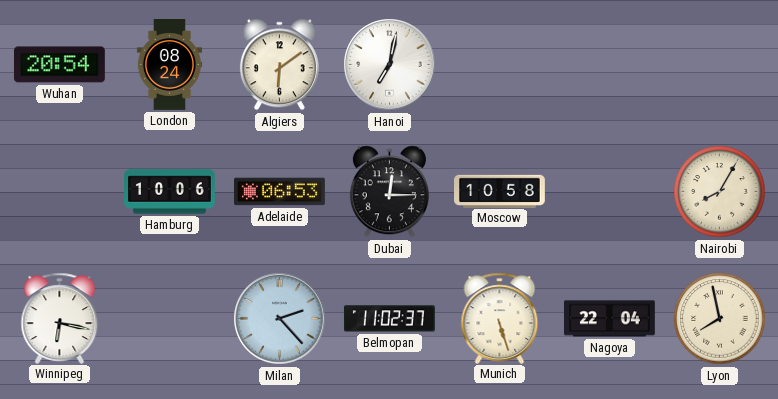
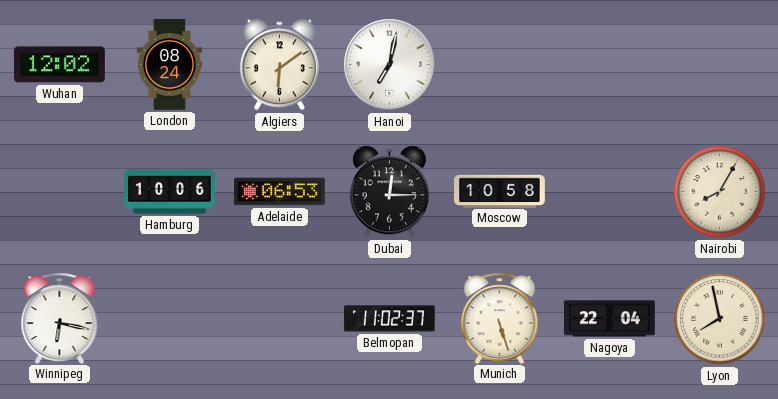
Wuhan: 20:54 -> 12:02
Milan: 2:23 -> none
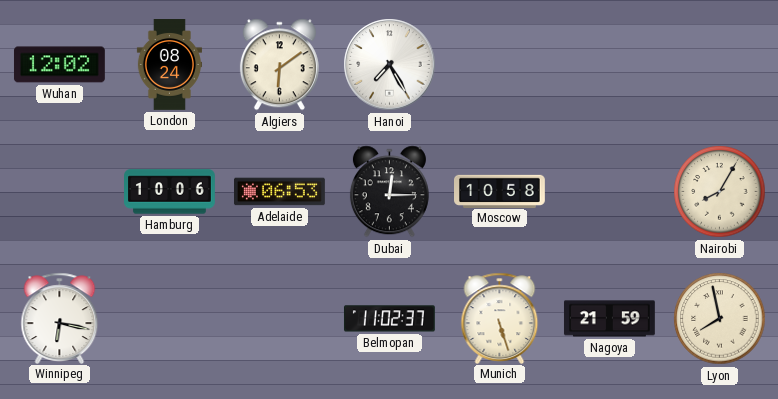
Hanoi: 7:02 -> 7:25
Nagoya: 22:04 -> 21:59
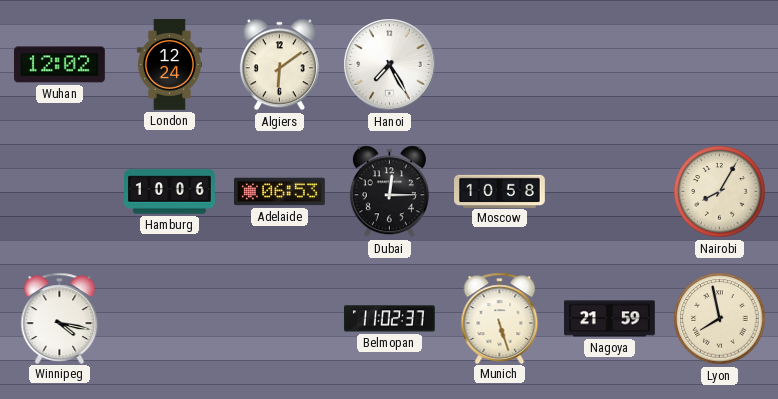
London: 08:24 -> 12:24
Winnipeg: 6:17 -> 4:17
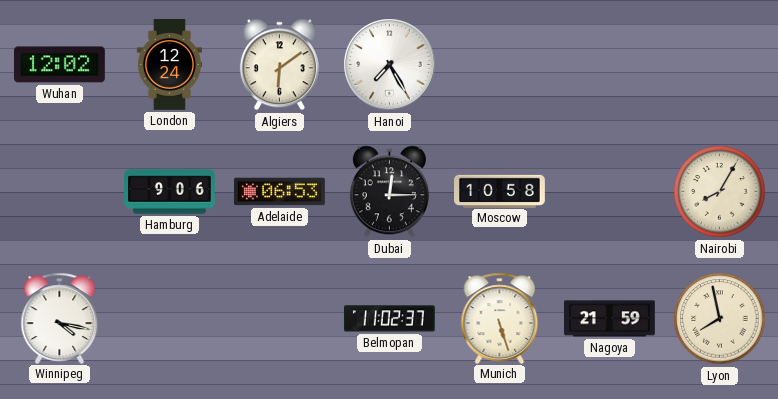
Hamburg: 10:06 -> 9:06
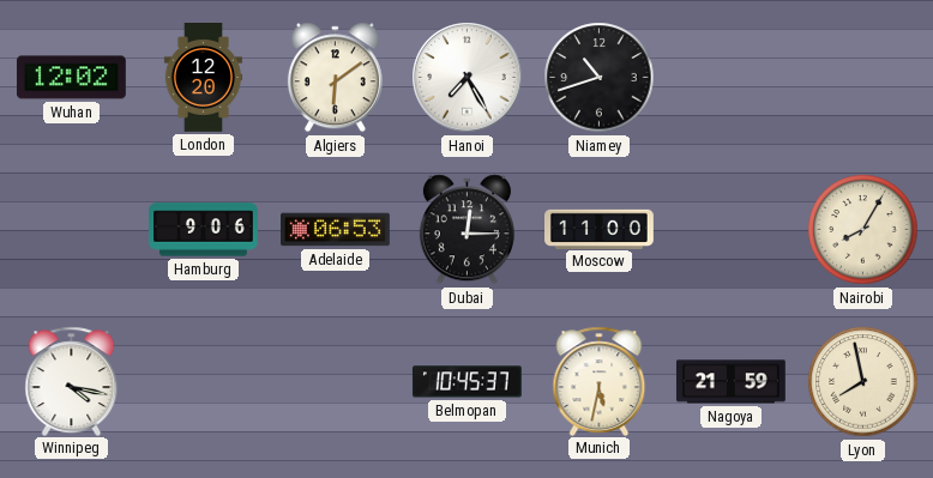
London: 12:24 -> 12:20
Niamey: none -> 10:42
Moscow: 10:58 -> 11:00
Belmopan: 11:02 -> 10:45
Munich: 5:27 -> 5:32
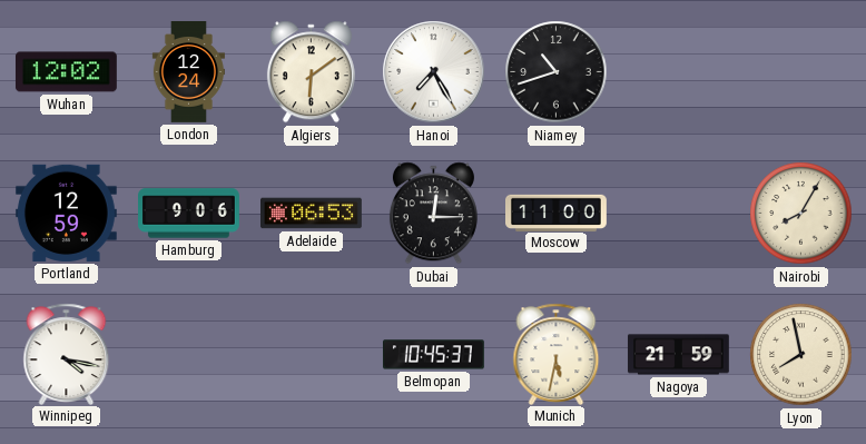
London: 12:20 -> 12:24
Portland: none -> 12:59
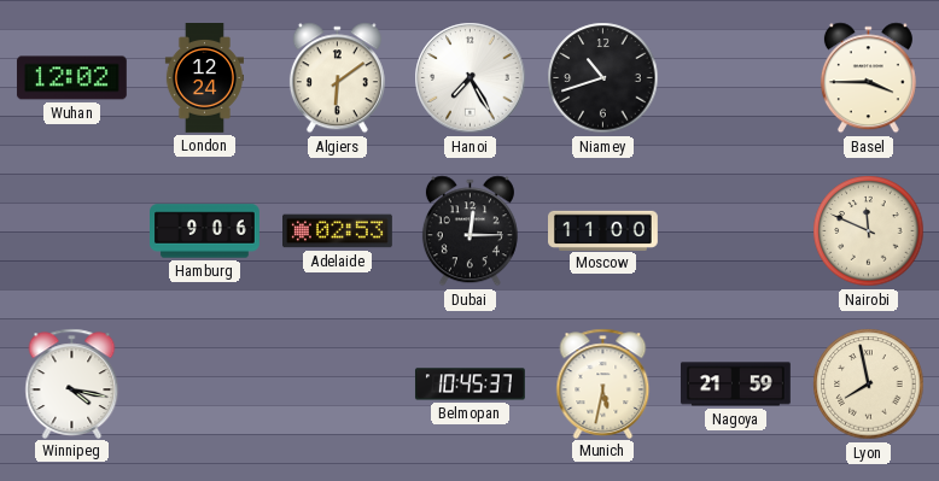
Basel: none -> 3:45
Portland: 12:59 -> none
Adelaide: 06:53 -> 02:53
Nairobi: 8:05 -> 11:49
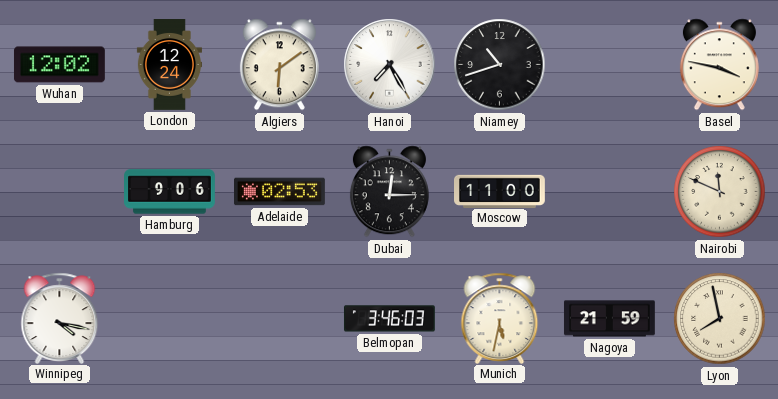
Basel: 3:45 -> 3:47
Belmopan: 10:45 -> 3:46
